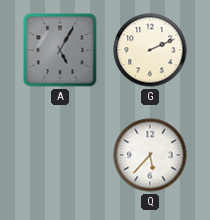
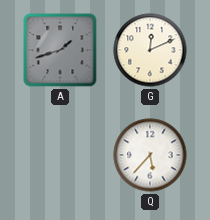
A: 5:05 -> 1:42
G: 2:11 -> 12:11
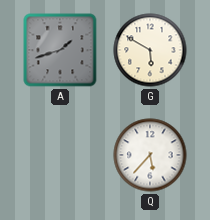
G: 12:11 -> 5:50
